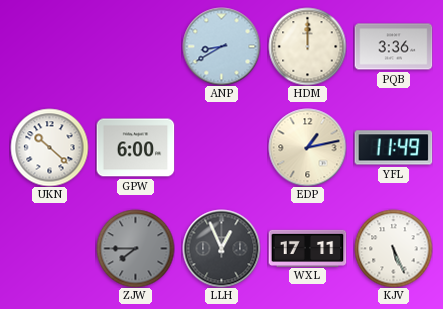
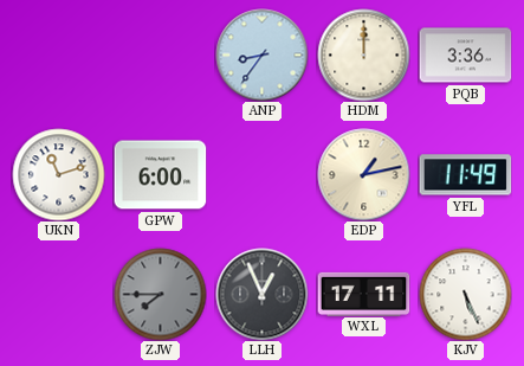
ANP: 8:40 -> 8:36
UKN: 10:22 -> 11:12
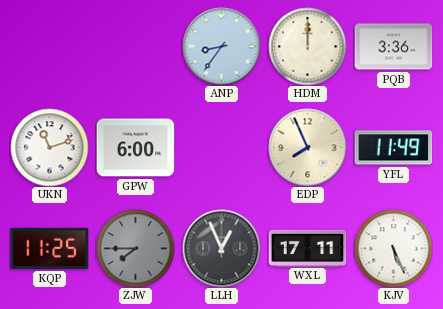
EDP: 1:13 -> 7:56
KQP: none -> 11:25
